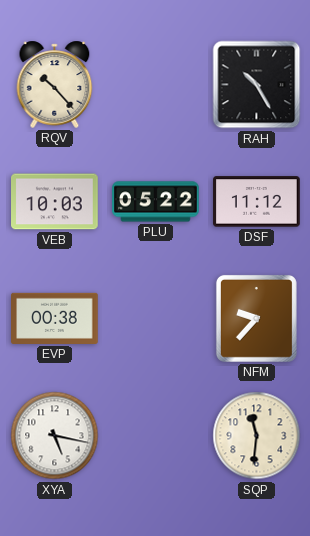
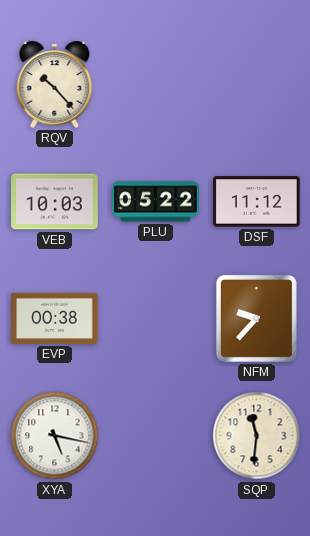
RAH: 10:25 -> none
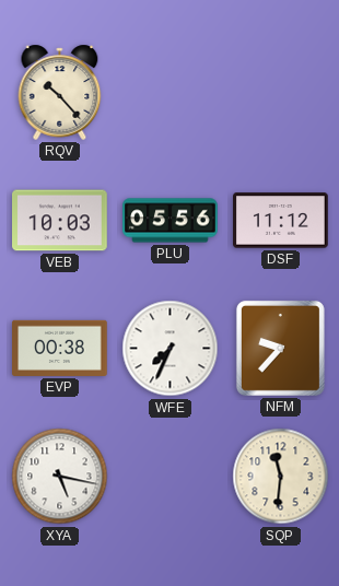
PLU: 05:22 -> 05:56
WFE: none -> 7:34
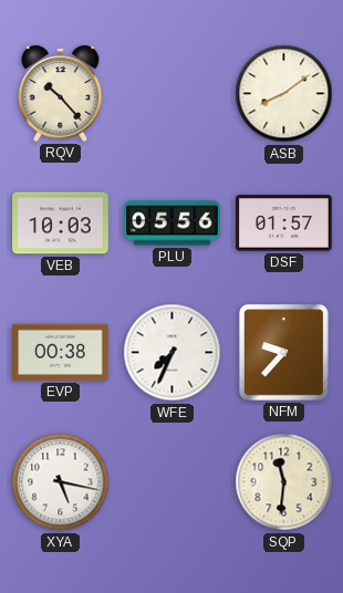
ASB: none -> 8:09
DSF: 11:12 -> 01:57
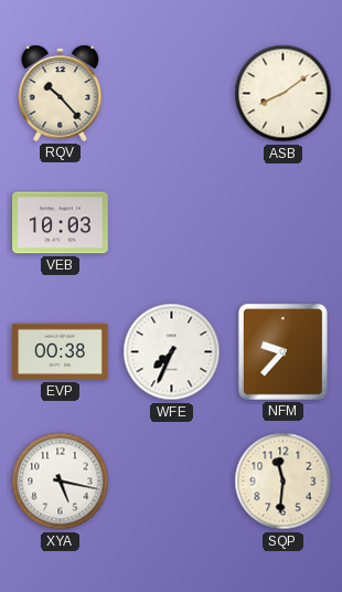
PLU: 05:56 -> none
DSF: 01:57 -> none
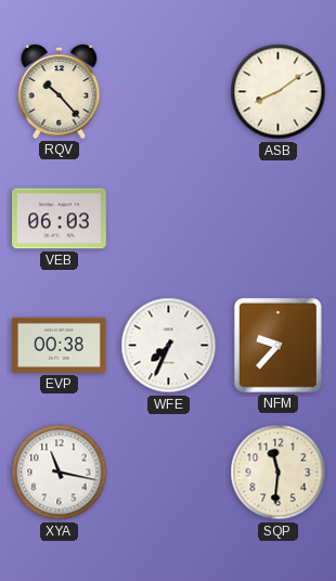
VEB: 10:03 -> 06:03
XYA: 5:17 -> 11:17
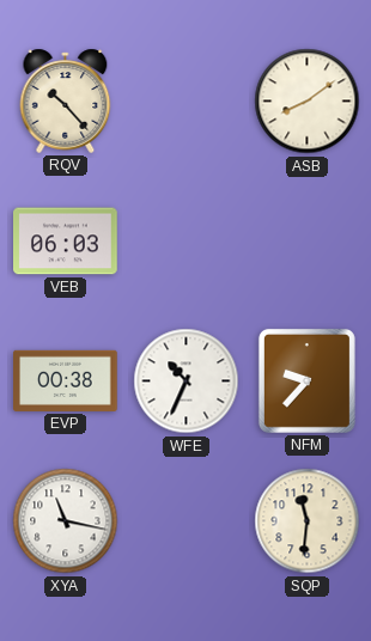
WFE: 7:34 -> 10:34
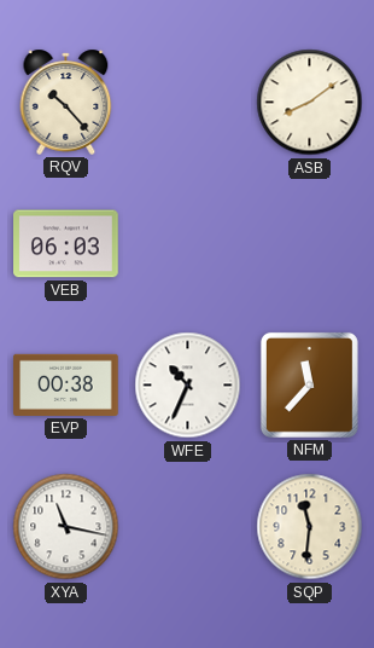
NFM: 9:37 -> 11:37
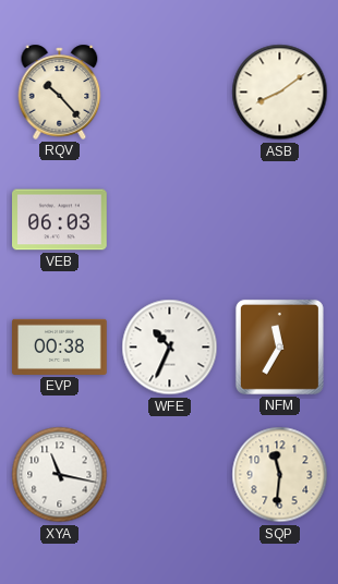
NFM: 11:37 -> 11:35
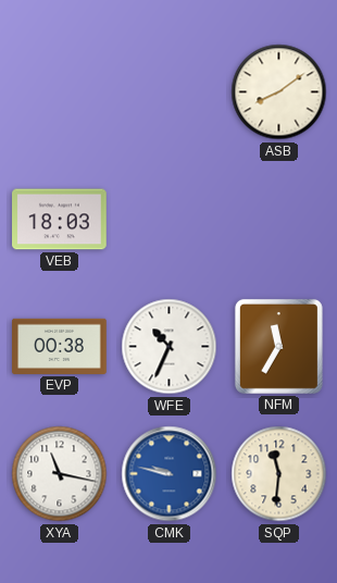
RQV: 10:23 -> none
VEB: 06:03 -> 18:03
CMK: none -> 9:47
